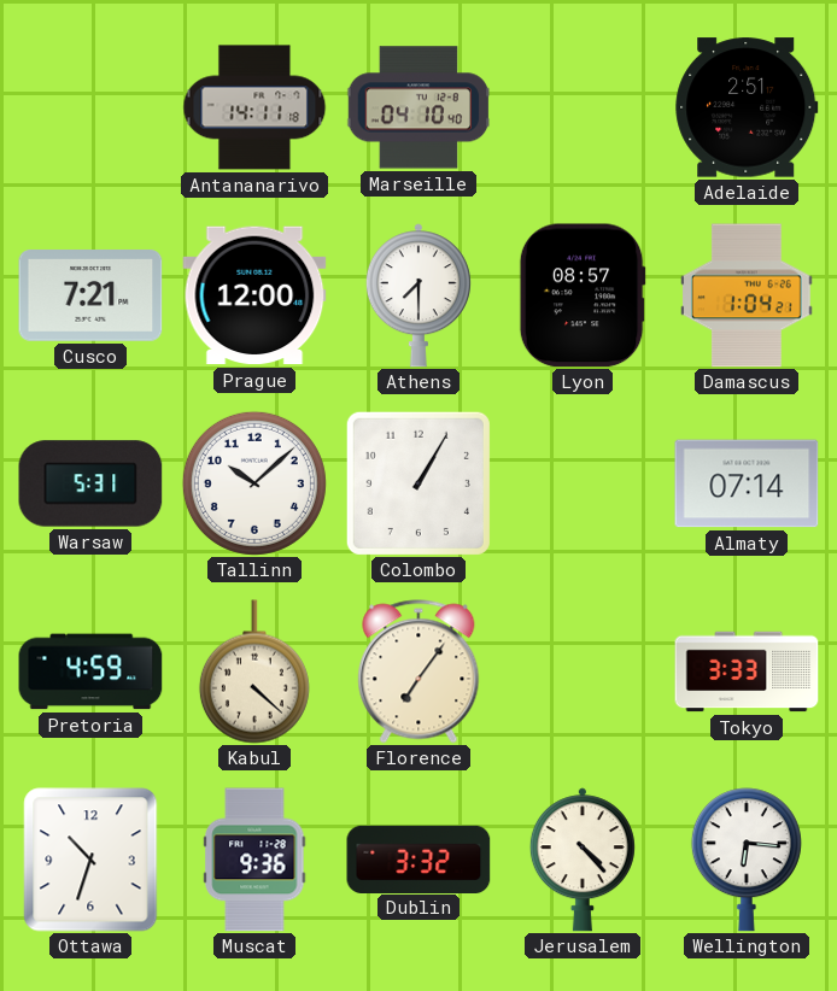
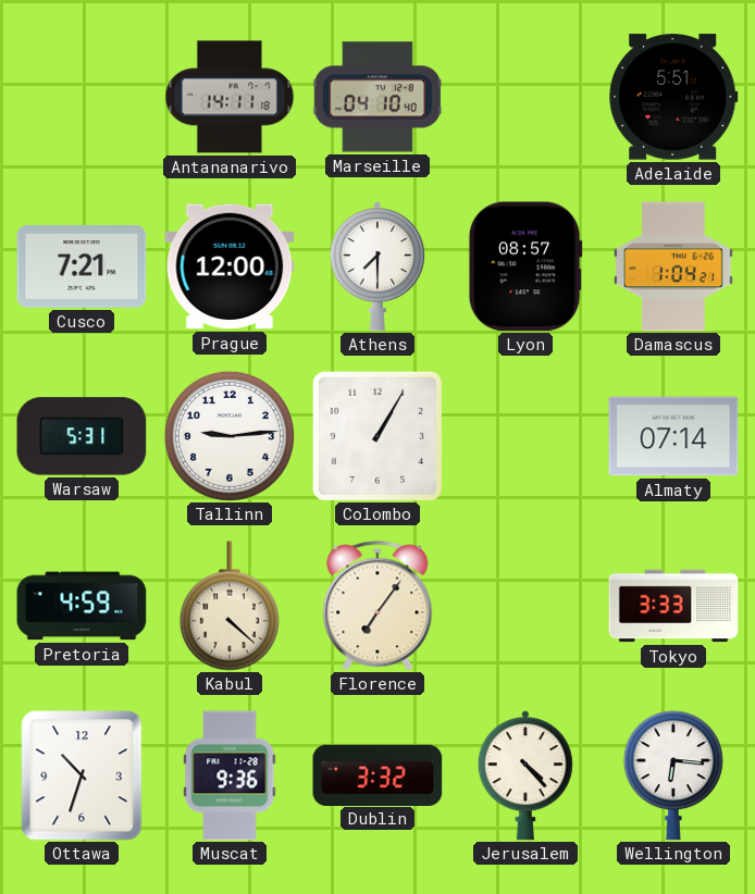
Adelaide: 2:51 -> 5:51
Tallinn: 10:08 -> 9:14
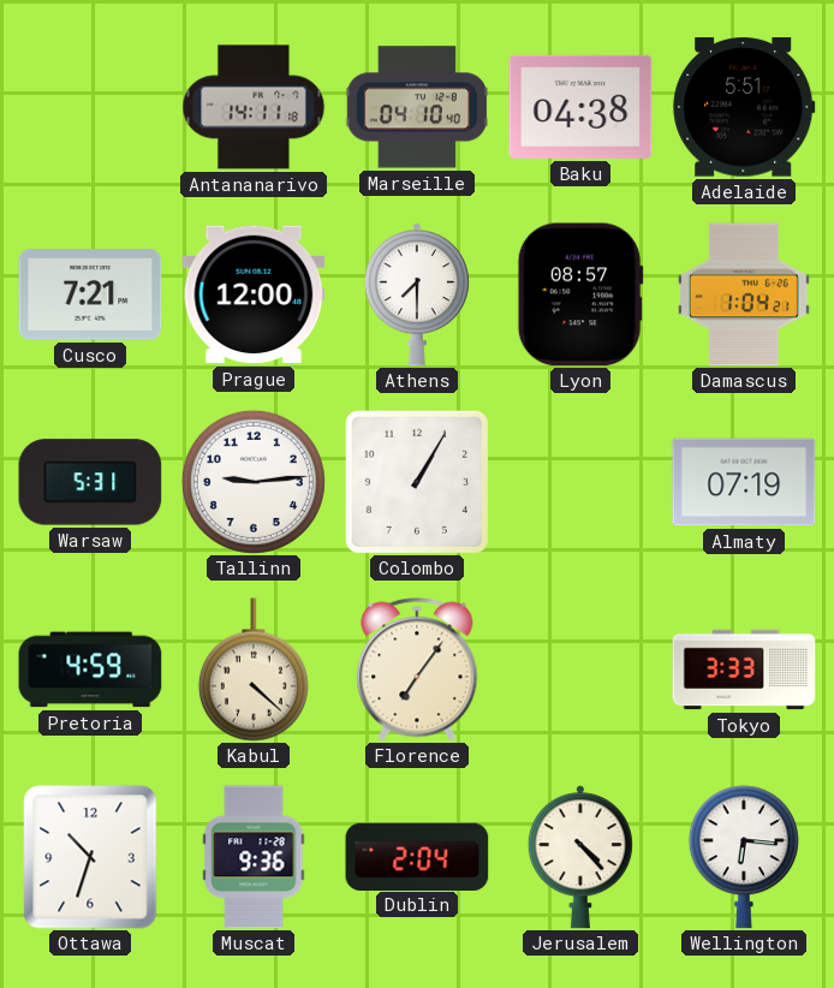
Baku: none -> 04:38
Almaty: 07:14 -> 07:19
Dublin: 3:32 -> 2:04
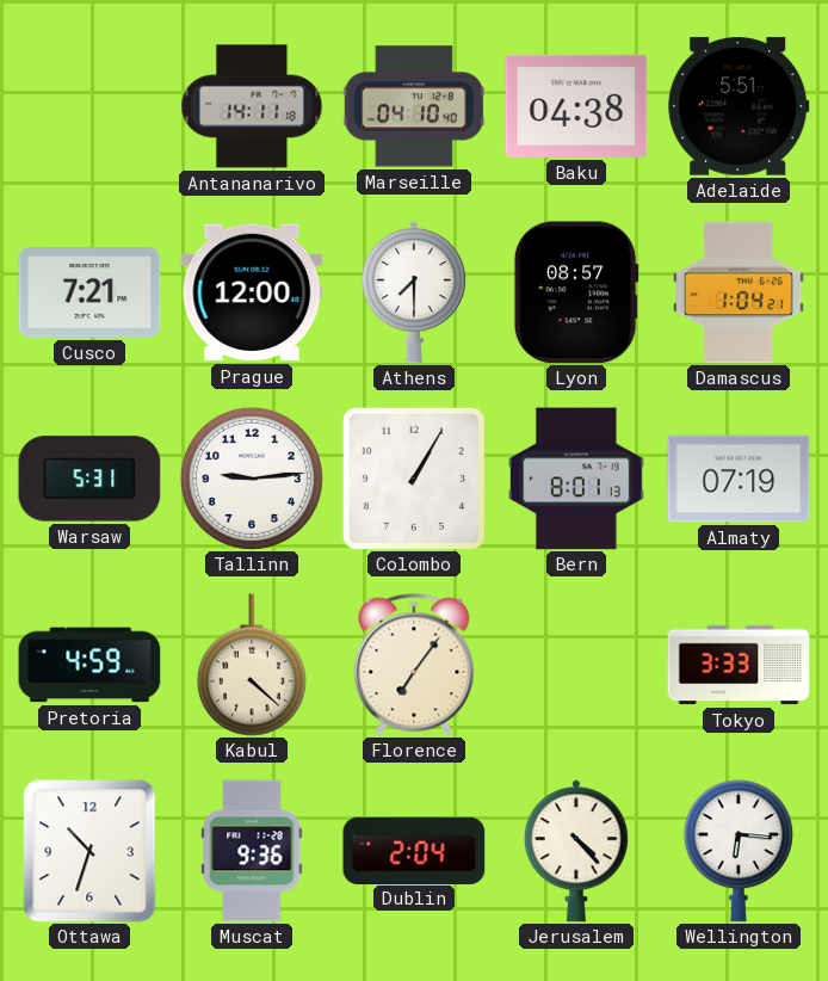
Bern: none -> 8:01
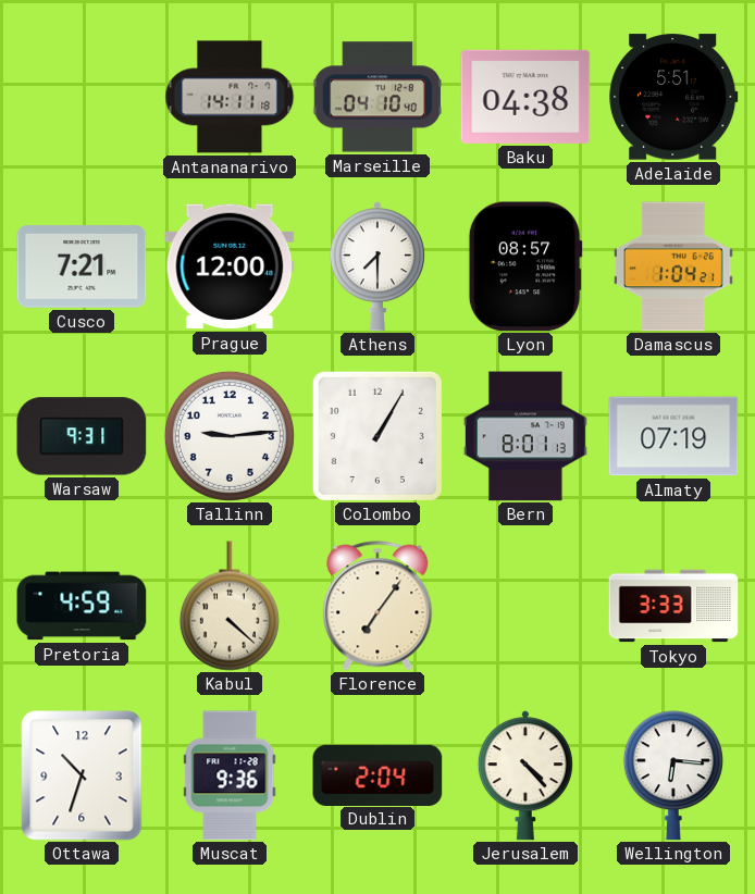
Warsaw: 5:31 -> 9:31
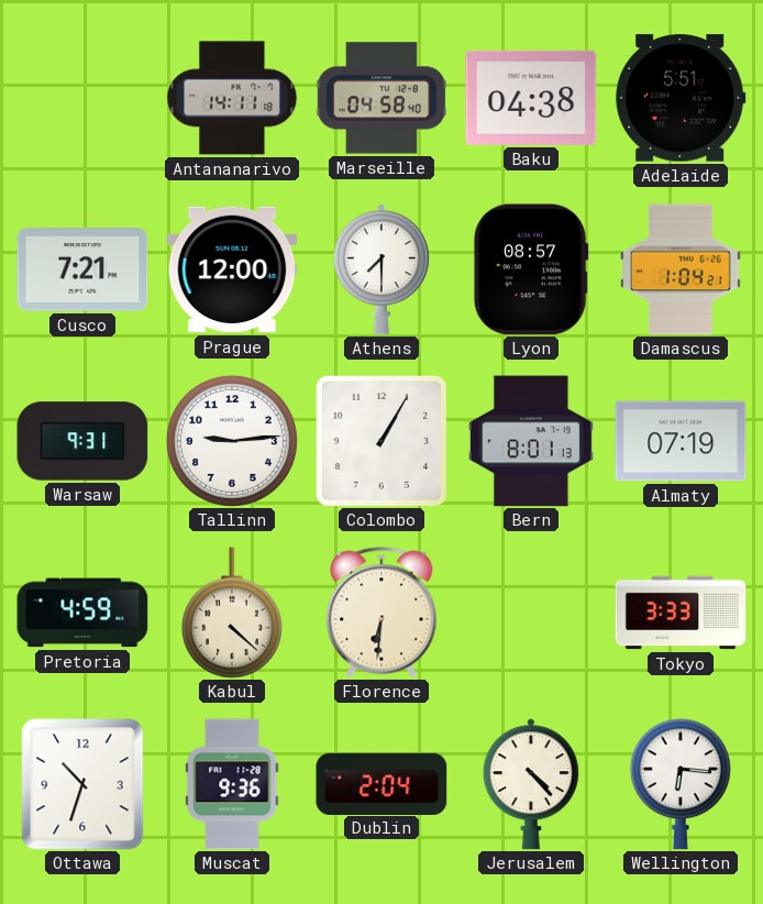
Marseille: 04:10 -> 04:58
Florence: 7:06 -> 6:31
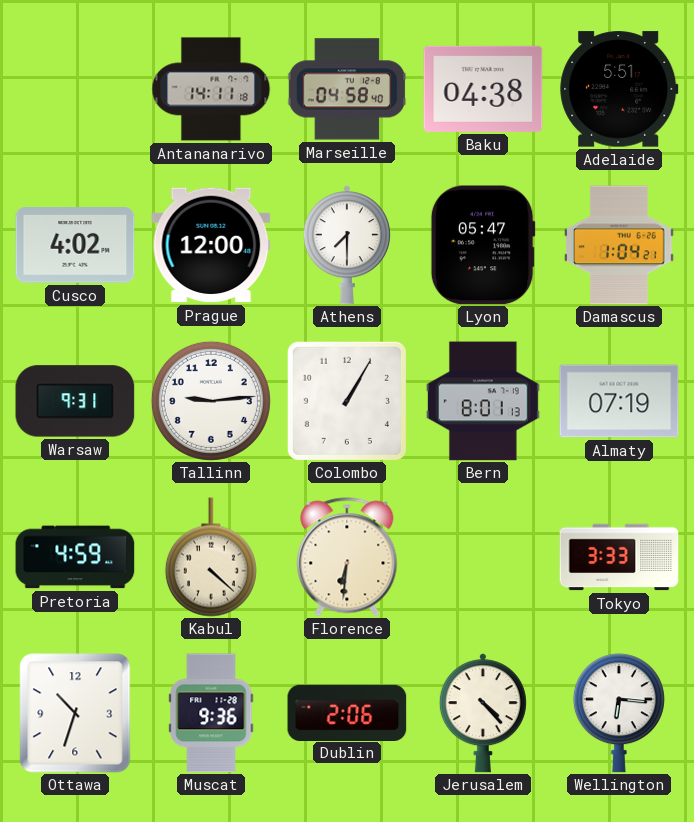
Cusco: 7:21 -> 4:02
Lyon: 08:57 -> 05:47
Dublin: 2:04 -> 2:06
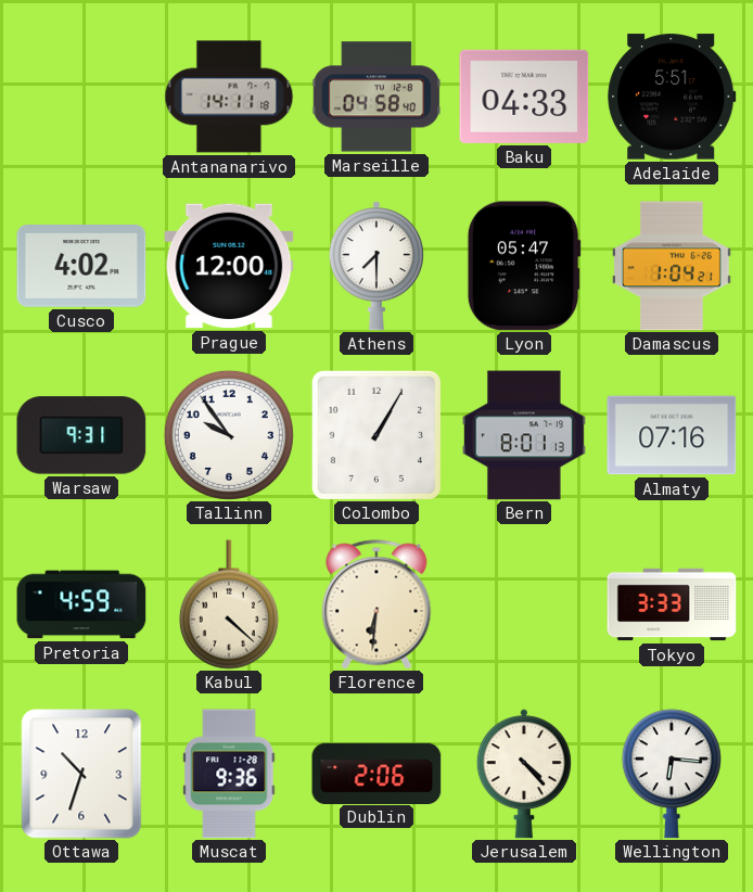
Baku: 04:38 -> 04:33
Tallinn: 9:14 -> 9:54
Almaty: 07:19 -> 07:16
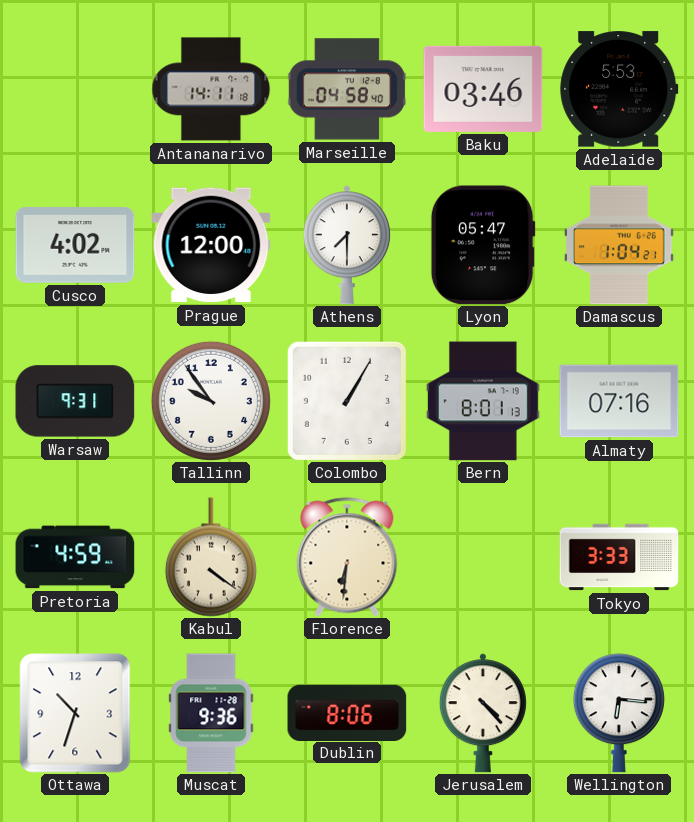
Baku: 04:33 -> 03:46
Adelaide: 5:51 -> 5:53
Kabul: 4:22 -> 4:21
Dublin: 2:06 -> 8:06
